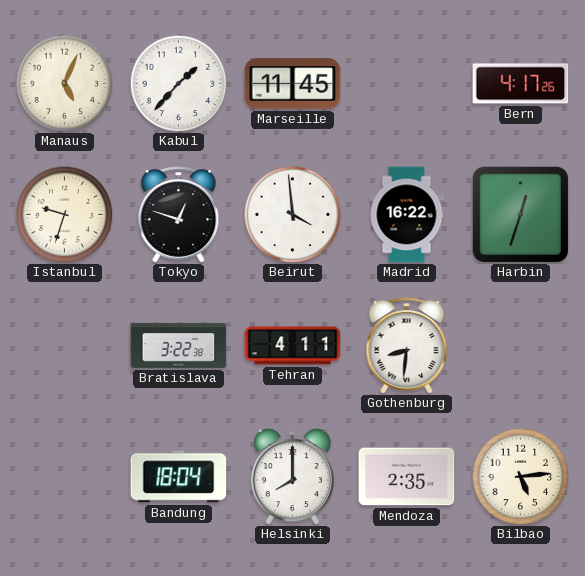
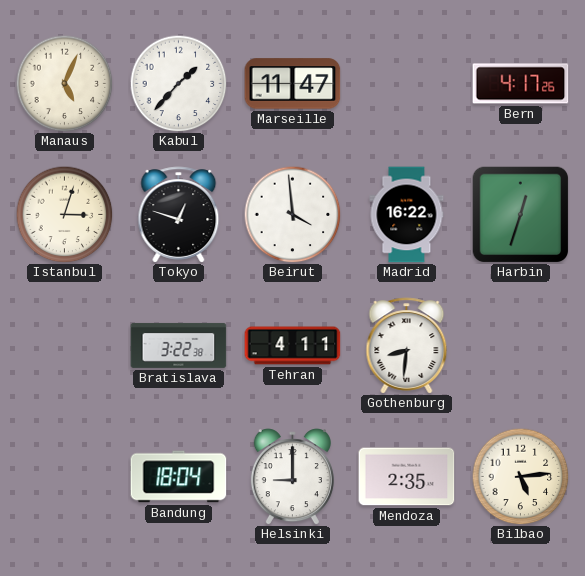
Marseille: 11:45 -> 11:47
Istanbul: 9:33 -> 3:03
Helsinki: 8:00 -> 9:00
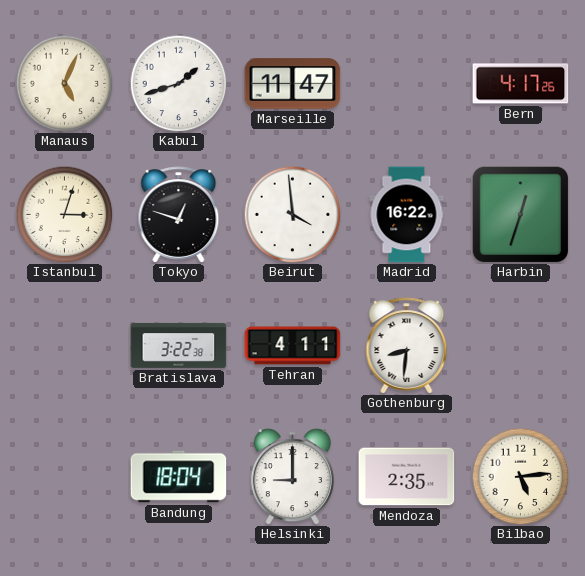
Kabul: 1:37 -> 1:42
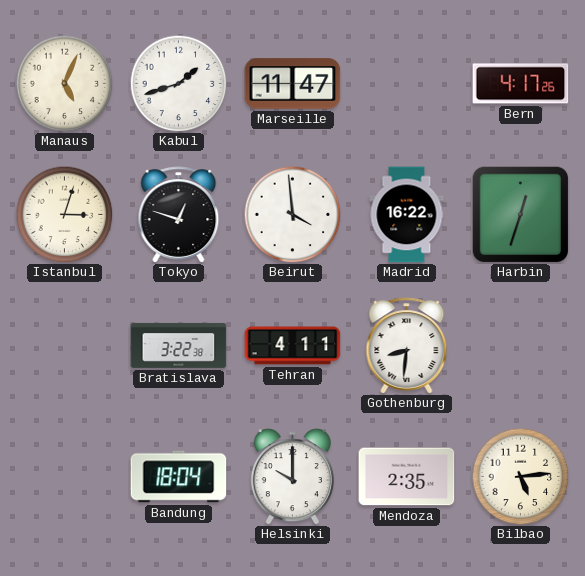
Helsinki: 9:00 -> 10:00
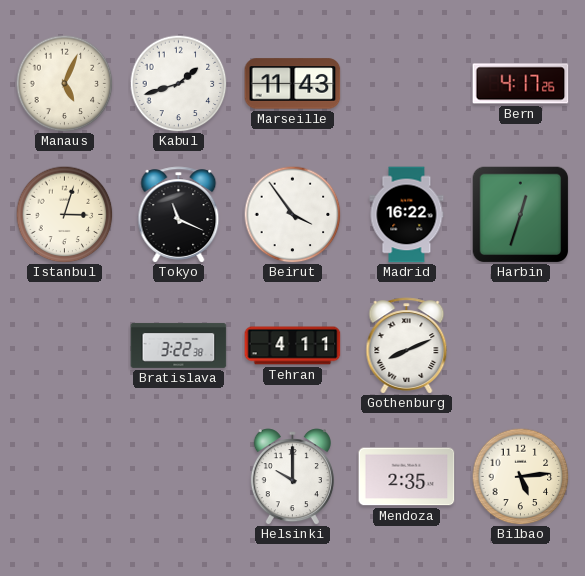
Marseille: 11:47 -> 11:43
Tokyo: 12:48 -> 11:19
Beirut: 3:59 -> 3:54
Gothenburg: 8:31 -> 8:11
Bandung: 18:04 -> none
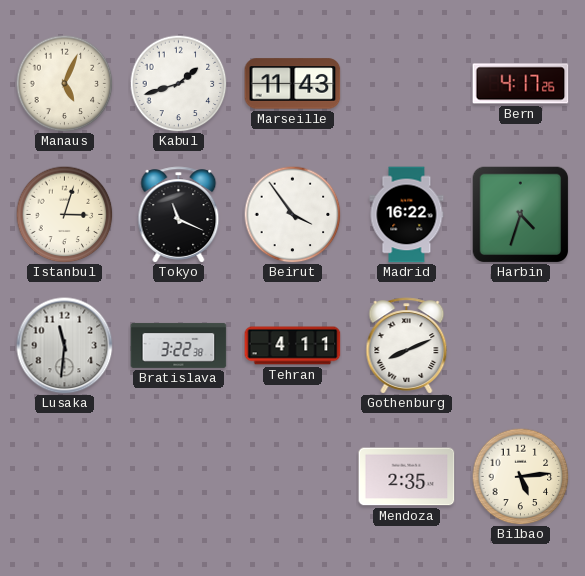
Harbin: 12:33 -> 4:33
Lusaka: none -> 11:31
Helsinki: 10:00 -> none
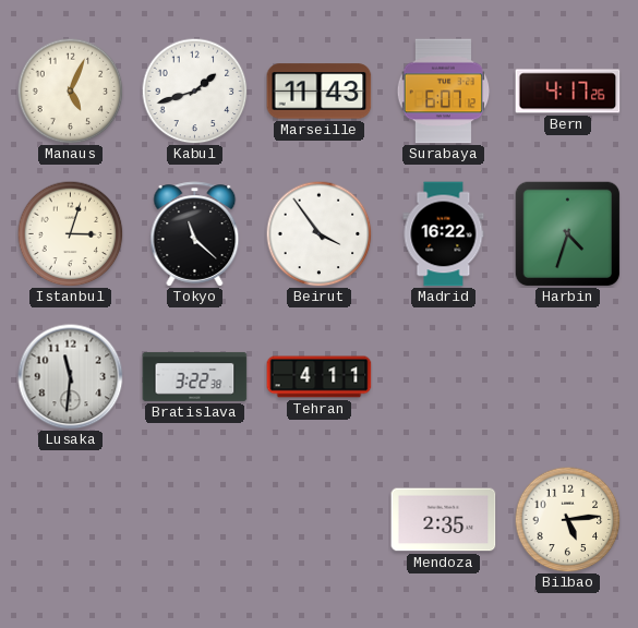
Surabaya: none -> 6:07
Tokyo: 11:19 -> 11:22
Gothenburg: 8:11 -> none
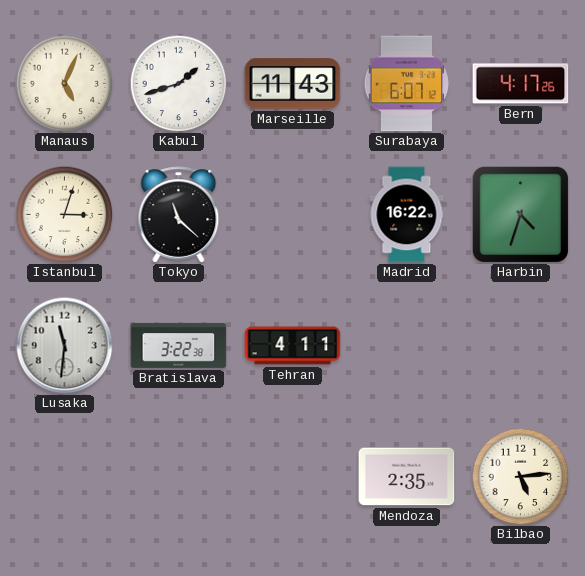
Beirut: 3:54 -> none
